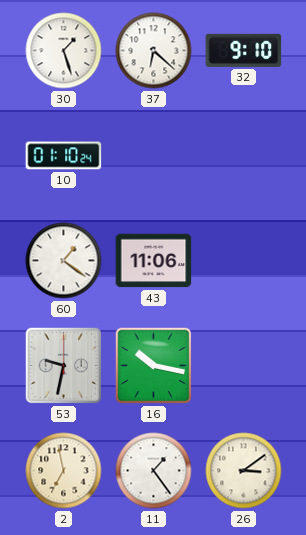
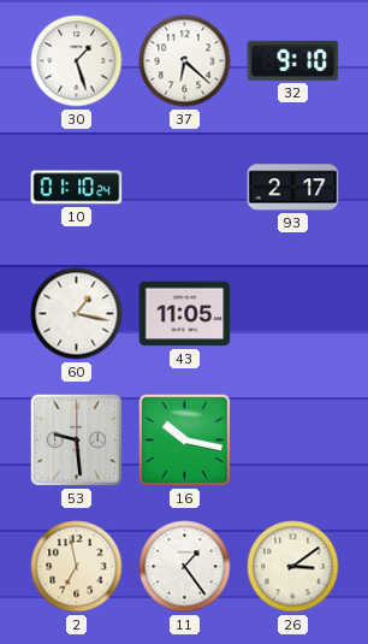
93: none -> 2:17
60: 1:21 -> 1:17
43: 11:06 -> 11:05
53: 9:32 -> 9:29
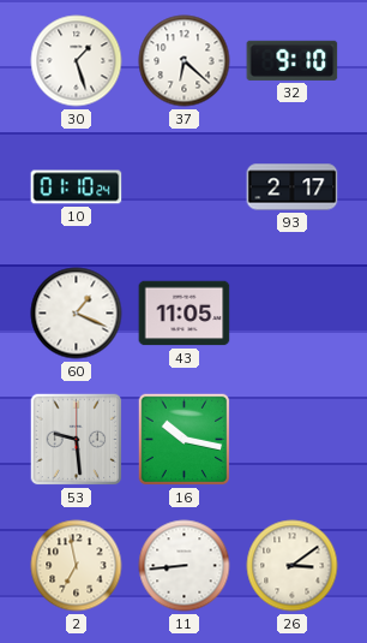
60: 1:17 -> 1:19
11: 1:24 -> 8:44
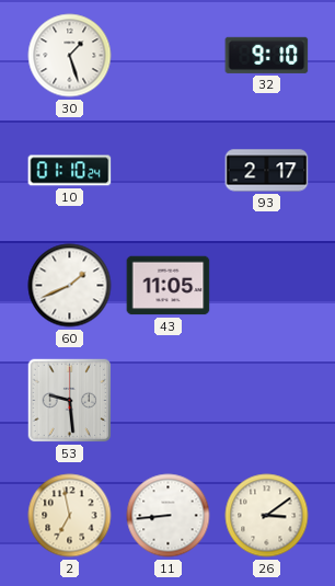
37: 6:22 -> none
60: 1:19 -> 1:41
16: 10:17 -> none
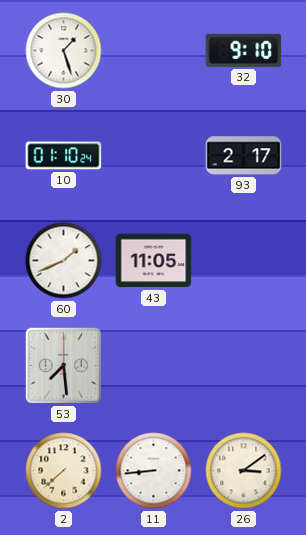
53: 9:29 -> 7:29
2: 6:58 -> 7:38
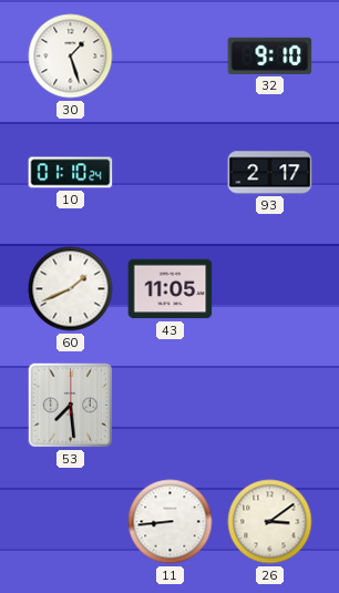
2: 7:38 -> none
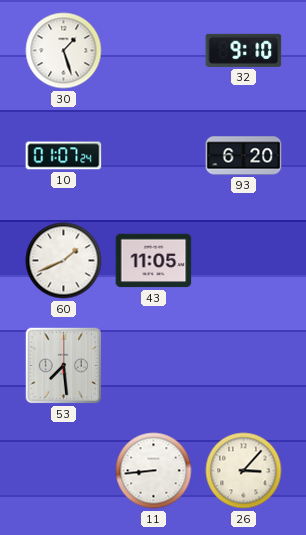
10: 01:10 -> 01:07
93: 2:17 -> 6:20
26: 3:09 -> 3:07
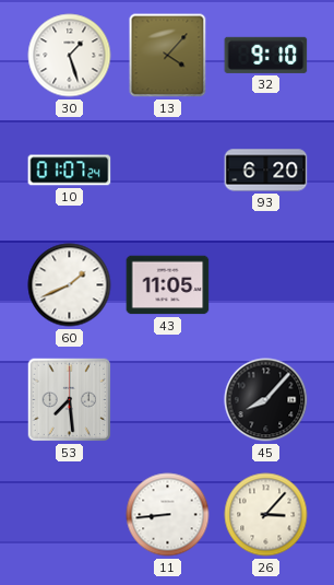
13: none -> 4:07
45: none -> 8:07
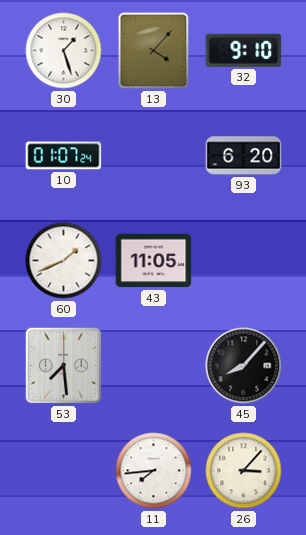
11: 8:44 -> 7:44
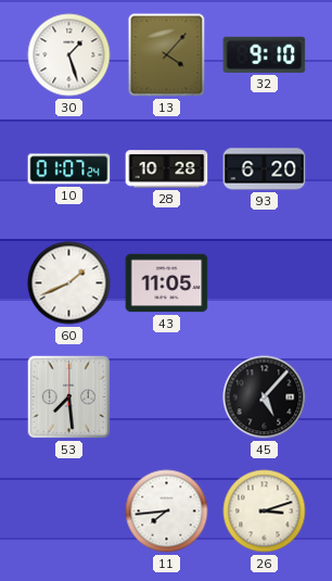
28: none -> 10:28
45: 8:07 -> 5:07
26: 3:07 -> 3:12
